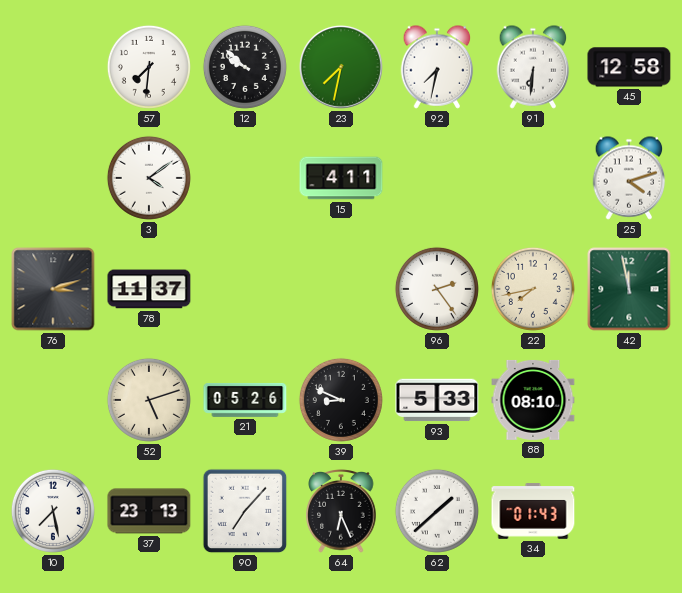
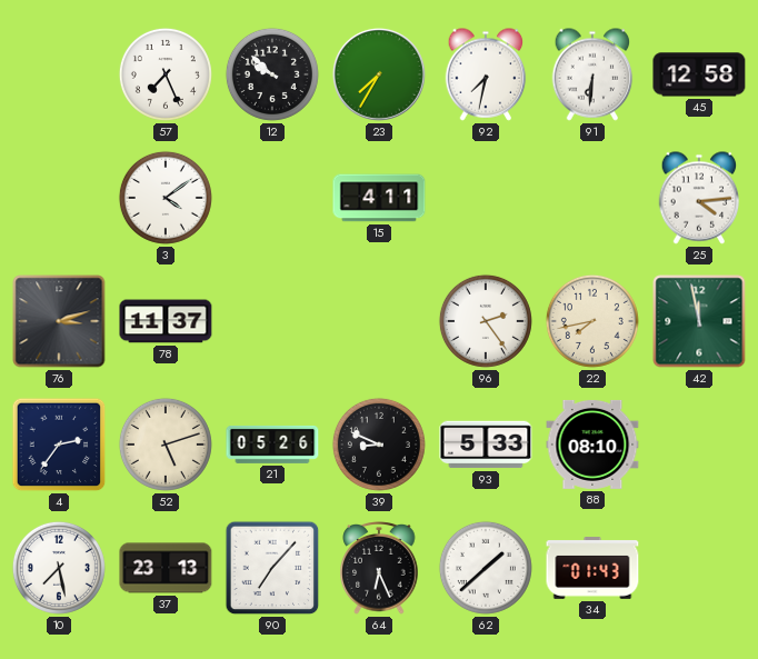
57: 7:31 -> 7:26
23: 7:32 -> 7:35
25: 4:12 -> 4:14
4: none -> 2:36
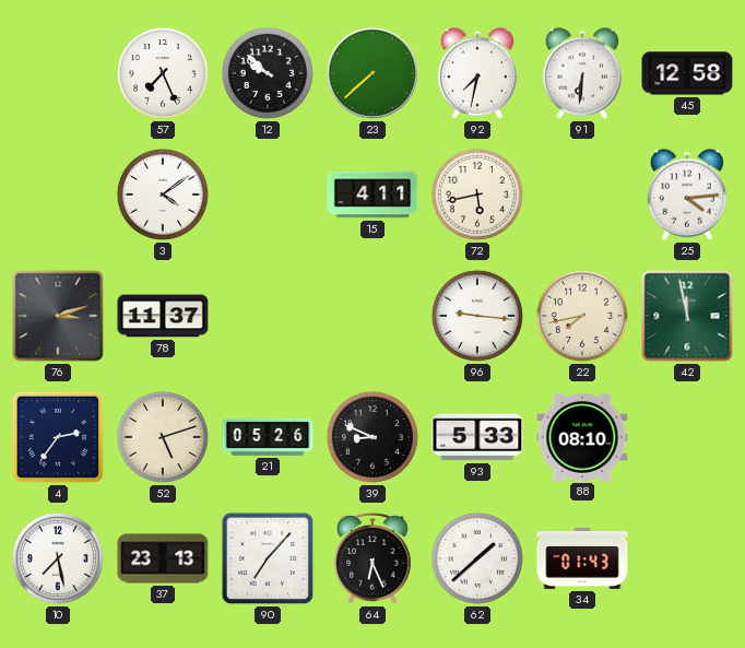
23: 7:35 -> 7:38
72: none -> 5:43
96: 2:24 -> 9:16
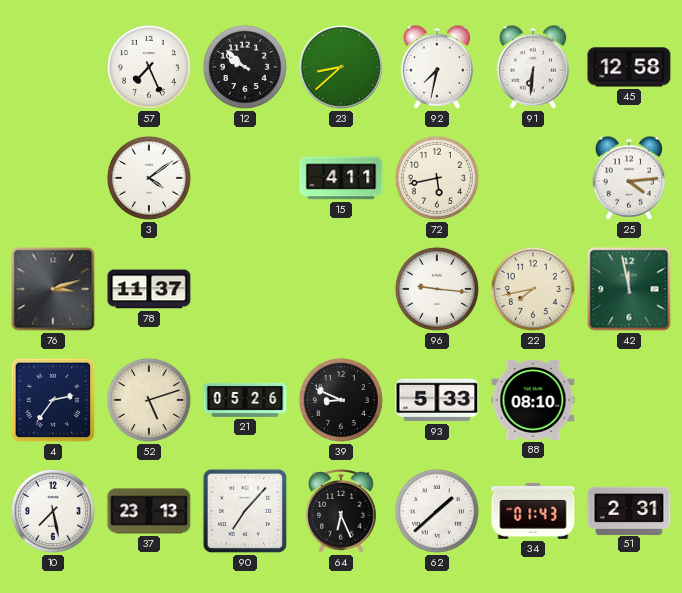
23: 7:38 -> 8:38
51: none -> 2:31
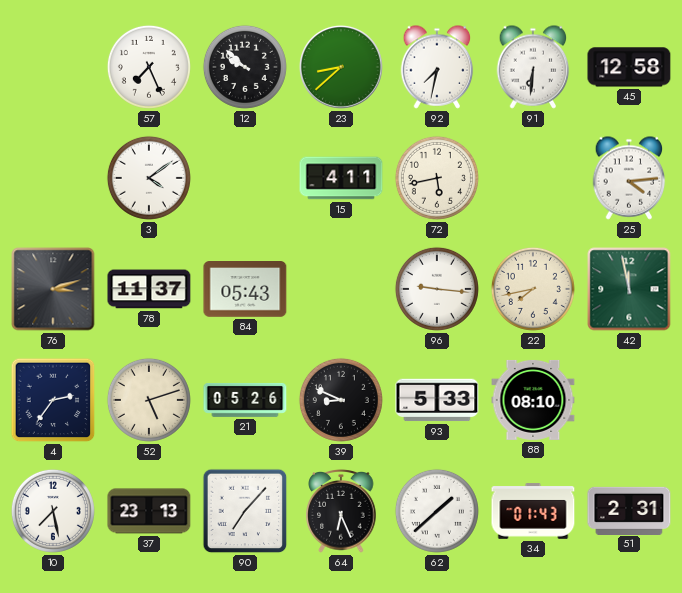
84: none -> 05:43
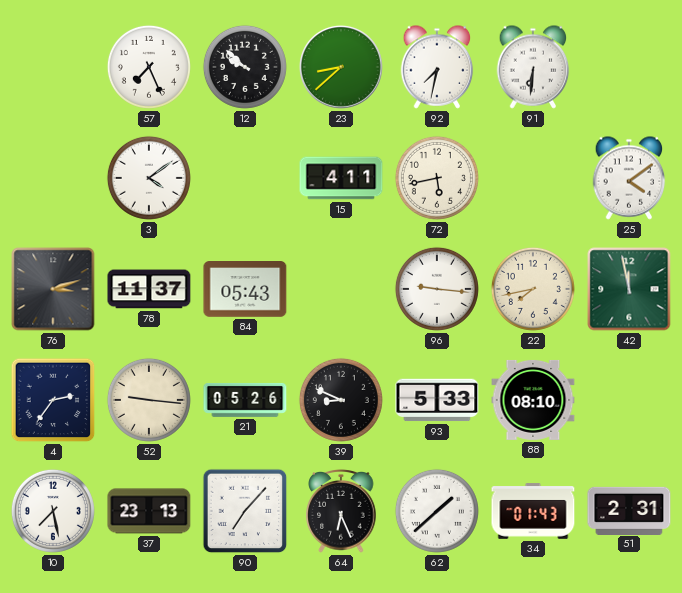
45: 12:58 -> none
25: 4:14 -> 4:09
52: 5:12 -> 9:16
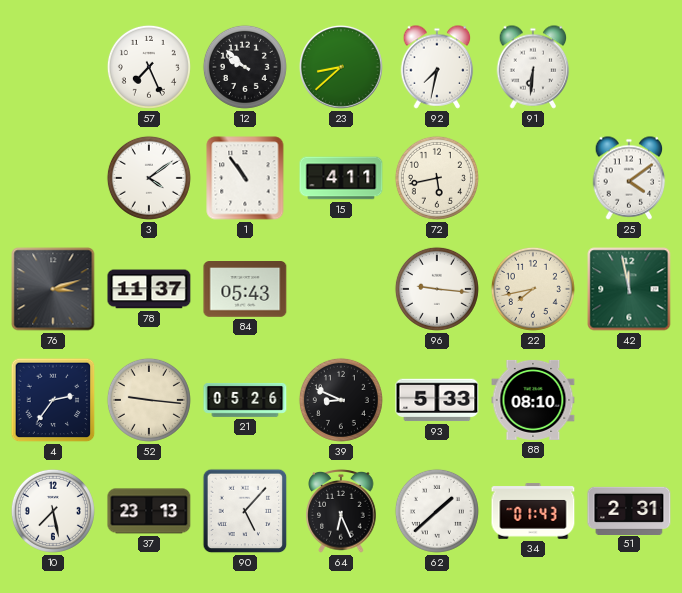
1: none -> 10:54
90: 7:07 -> 5:07
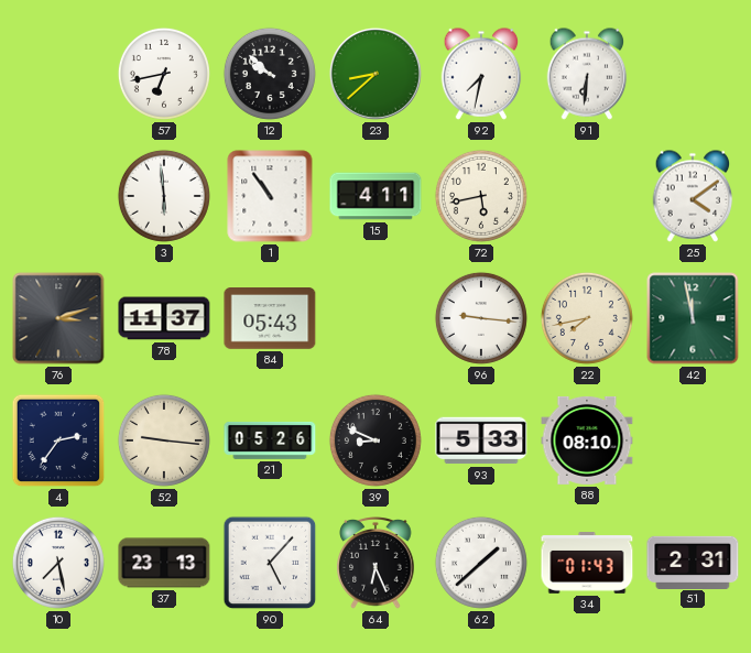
57: 7:26 -> 6:43
3: 4:09 -> 5:59
